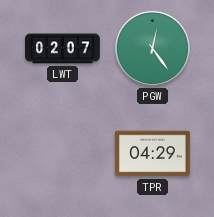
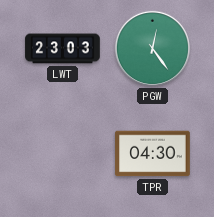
LWT: 02:07 -> 23:03
TPR: 04:29 -> 04:30
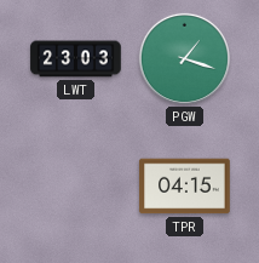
PGW: 12:24 -> 1:18
TPR: 04:30 -> 04:15
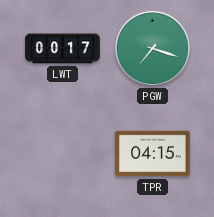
LWT: 23:03 -> 00:17
PGW: 1:18 -> 7:18
